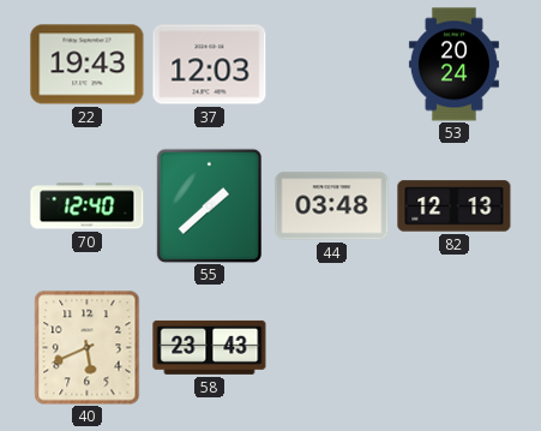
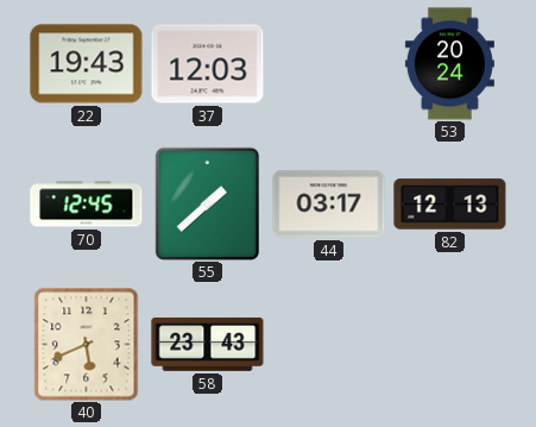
70: 12:40 -> 12:45
44: 03:48 -> 03:17
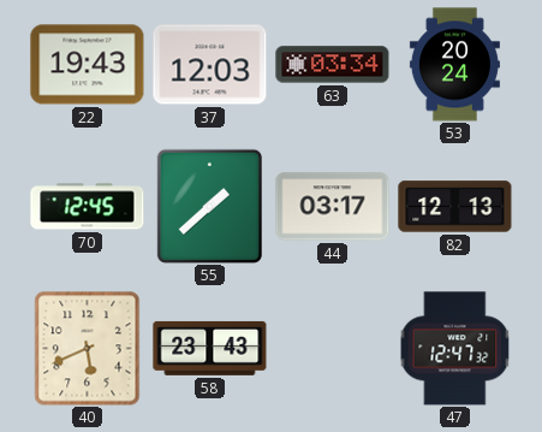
63: none -> 03:34
47: none -> 12:47
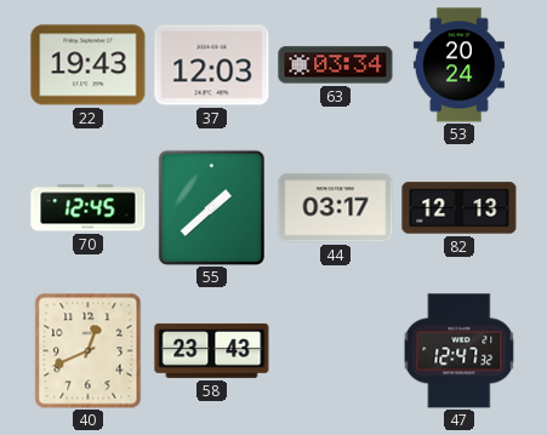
40: 5:41 -> 12:41
